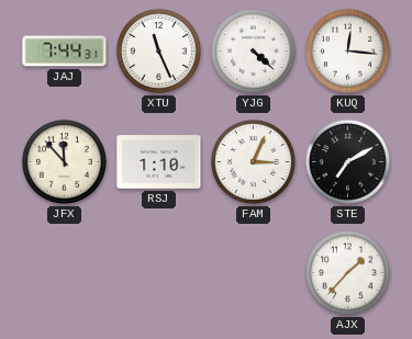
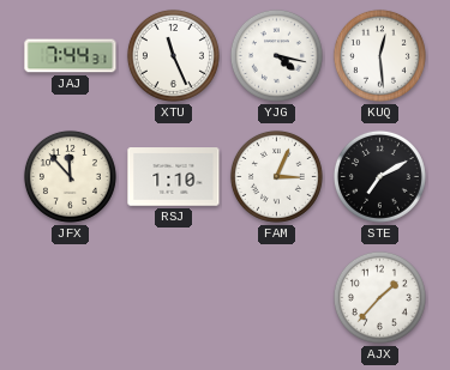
YJG: 4:22 -> 4:17
KUQ: 12:16 -> 12:29
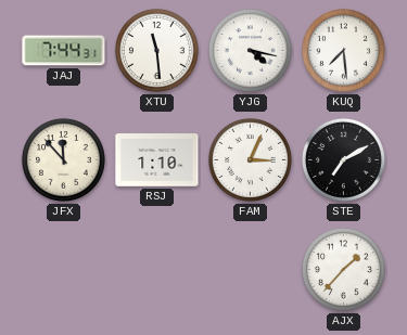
XTU: 11:26 -> 11:29
KUQ: 12:29 -> 7:29
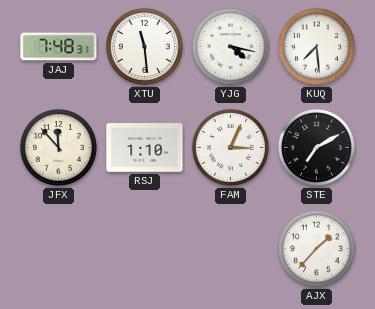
JAJ: 7:44 -> 7:48
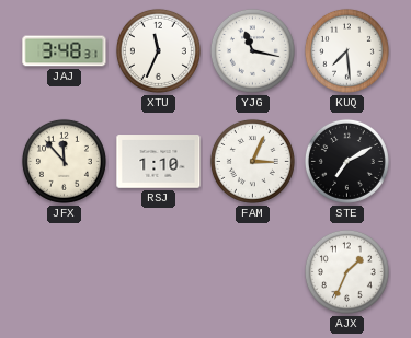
JAJ: 7:48 -> 3:48
XTU: 11:29 -> 11:34
YJG: 4:17 -> 11:17
AJX: 1:37 -> 1:34
